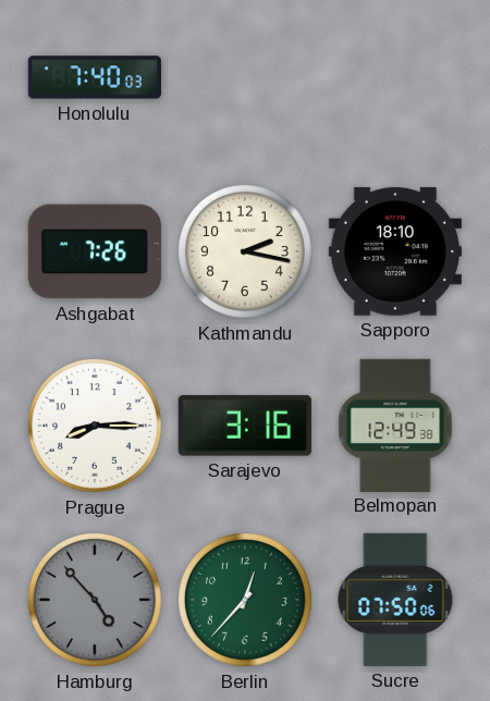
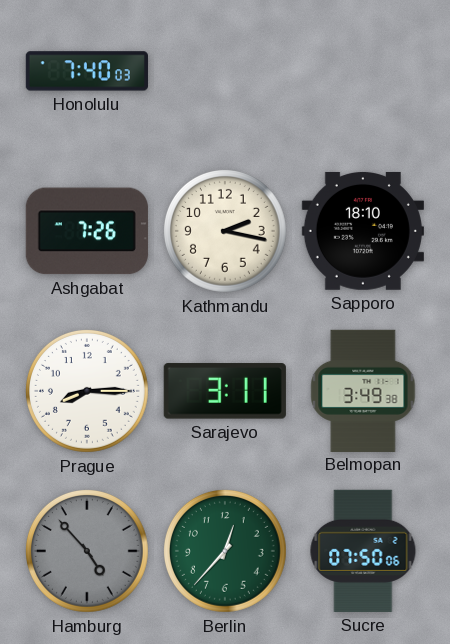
Sarajevo: 3:16 -> 3:11
Belmopan: 12:49 -> 3:49
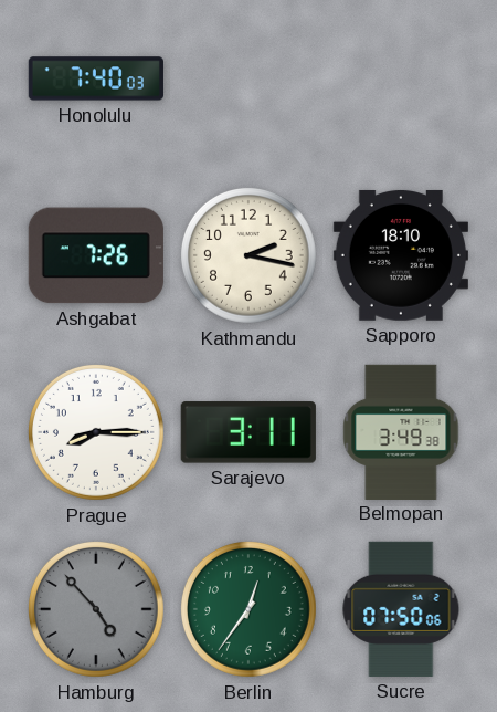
Berlin: 12:37 -> 12:36
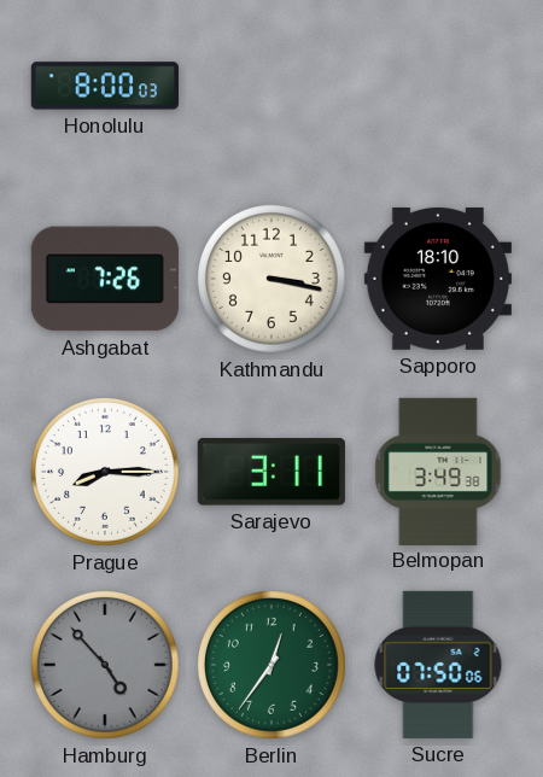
Honolulu: 7:40 -> 8:00
Kathmandu: 2:17 -> 3:17
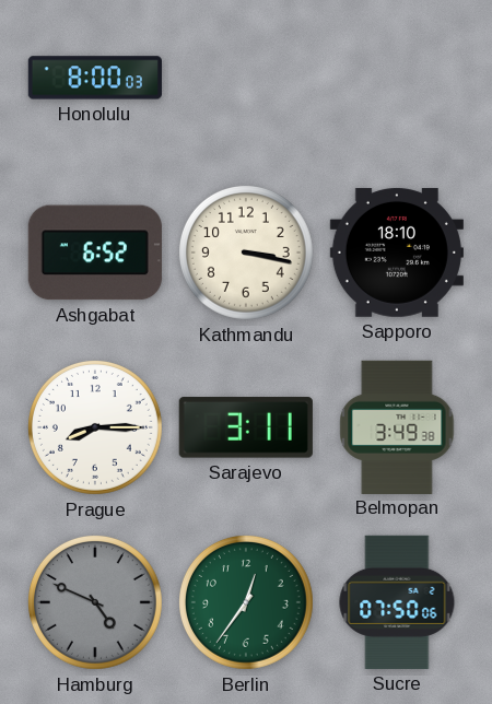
Ashgabat: 7:26 -> 6:52
Hamburg: 4:53 -> 4:49
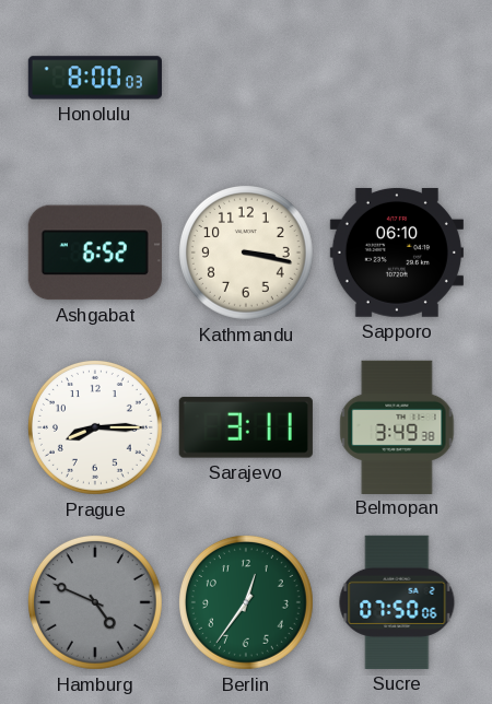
Sapporo: 18:10 -> 06:10
